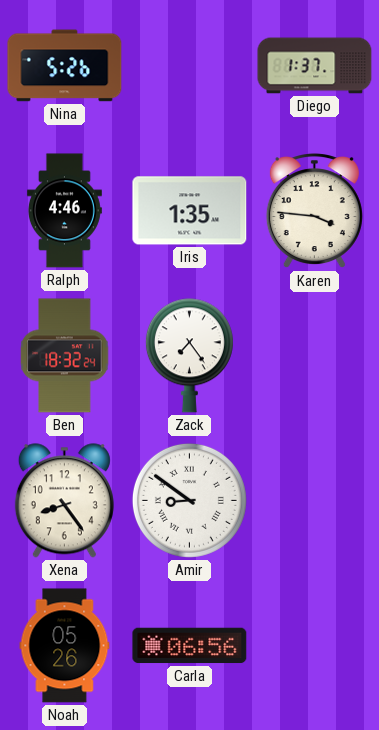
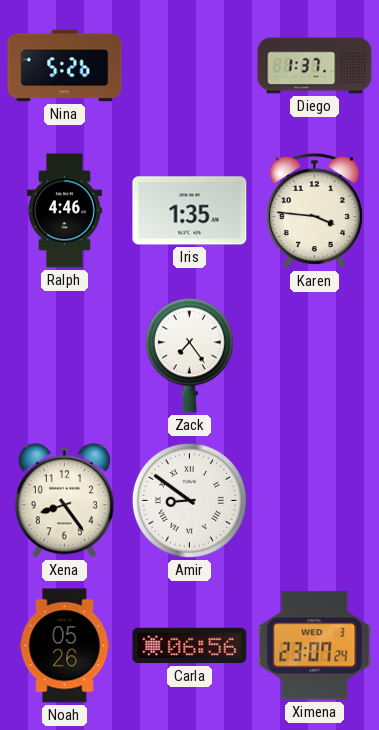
Ben: 18:32 -> none
Ximena: none -> 23:07
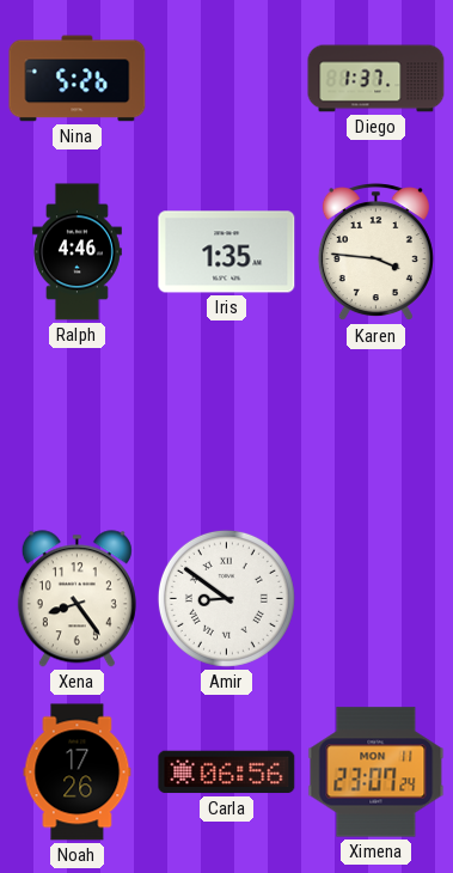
Zack: 7:24 -> none
Noah: 05:26 -> 17:26
Ximena date: WED 3 -> MON 11
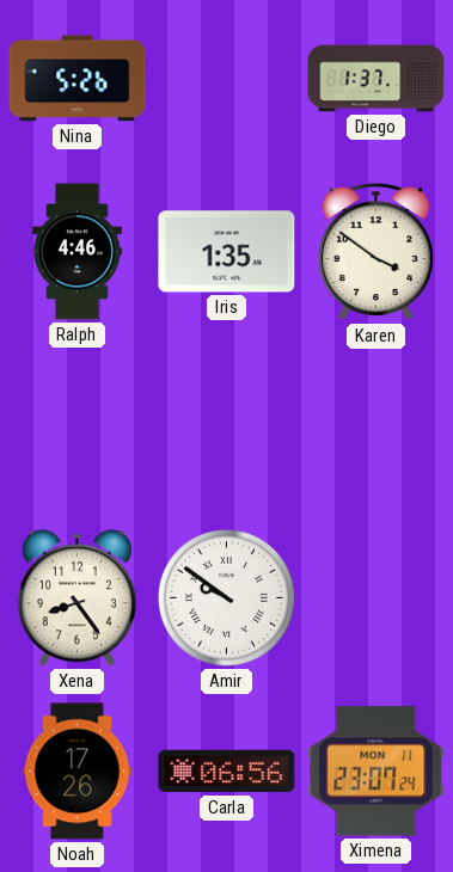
Karen: 3:46 -> 3:51
Amir: 8:51 -> 9:51
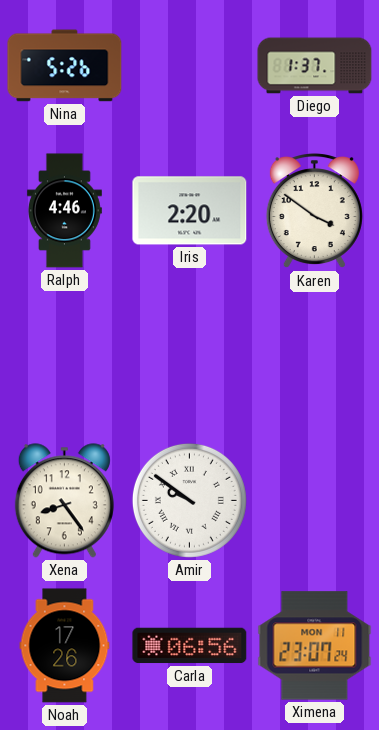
Iris: 1:35 -> 2:20
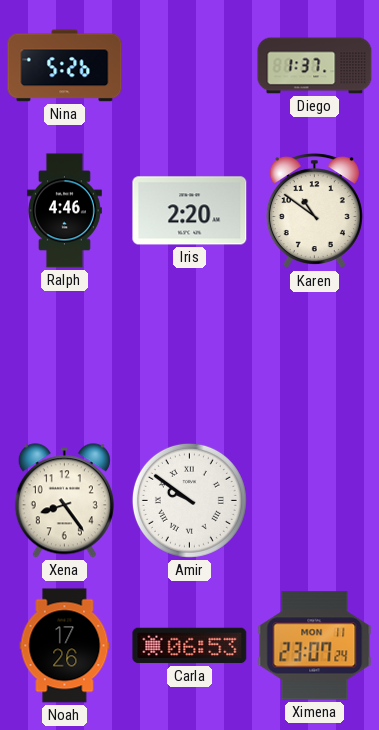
Karen: 3:51 -> 10:51
Carla: 06:56 -> 06:53
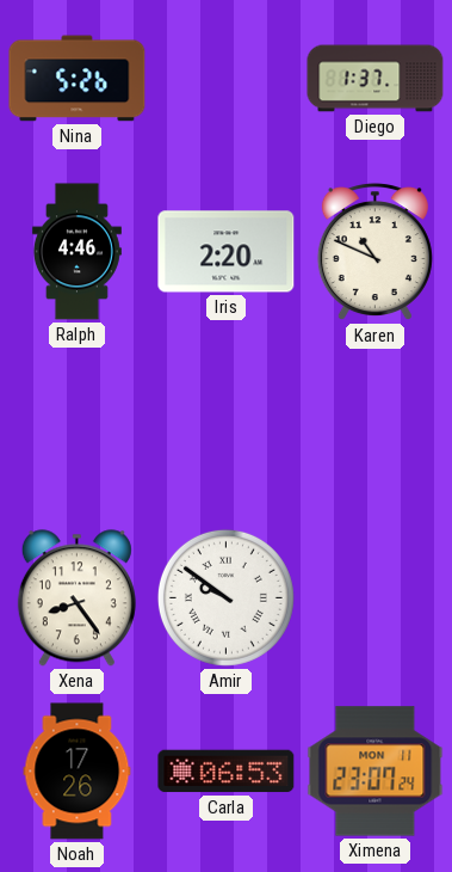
Karen: 10:51 -> 10:49
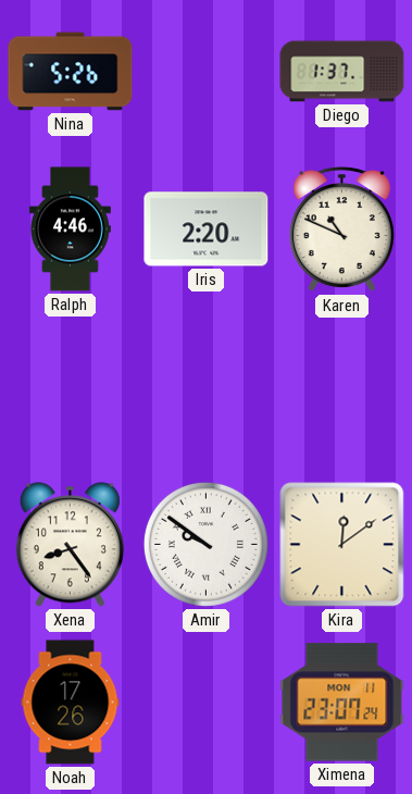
Kira: none -> 12:09
Carla: 06:53 -> none
